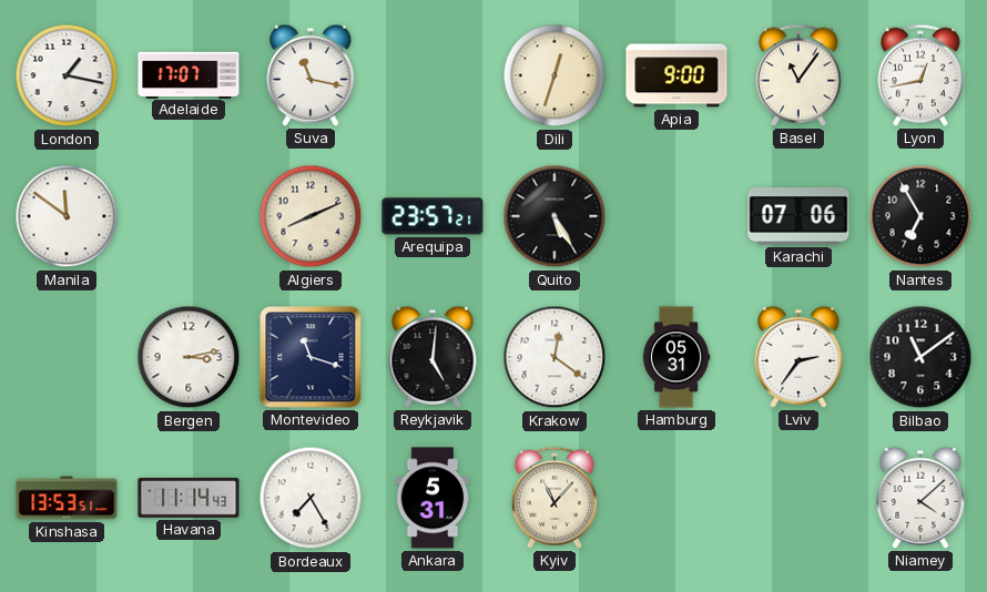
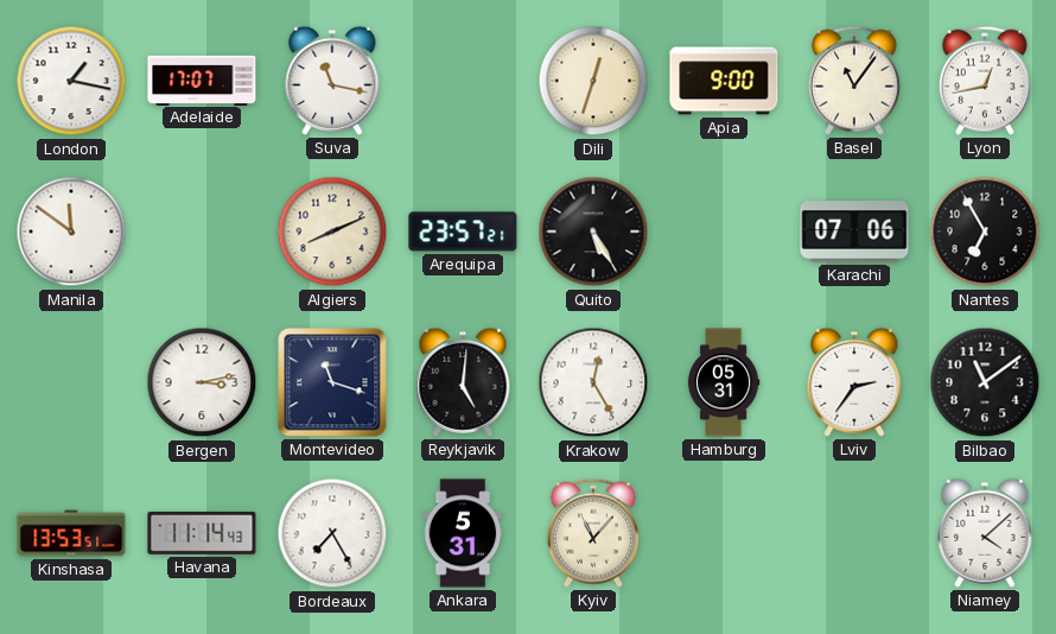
Krakow: 12:21 -> 12:25
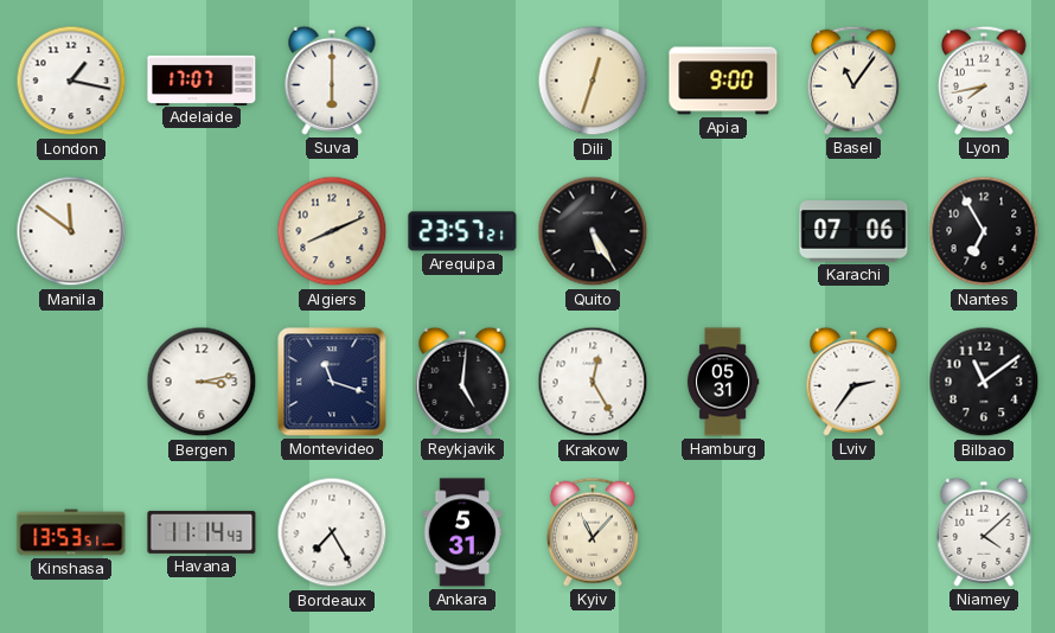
Suva: 11:17 -> 6:00
Lyon: 12:43 -> 7:43
